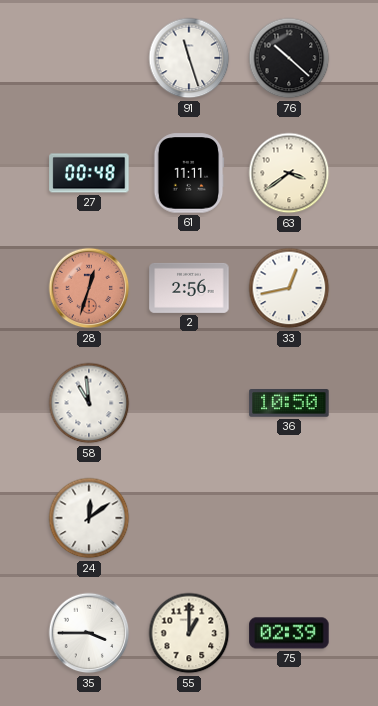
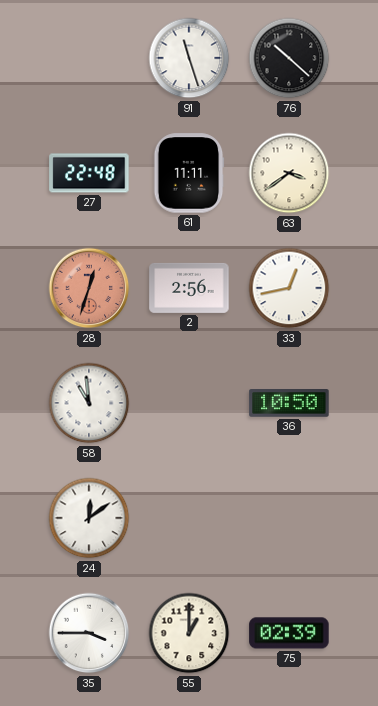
27: 00:48 -> 22:48
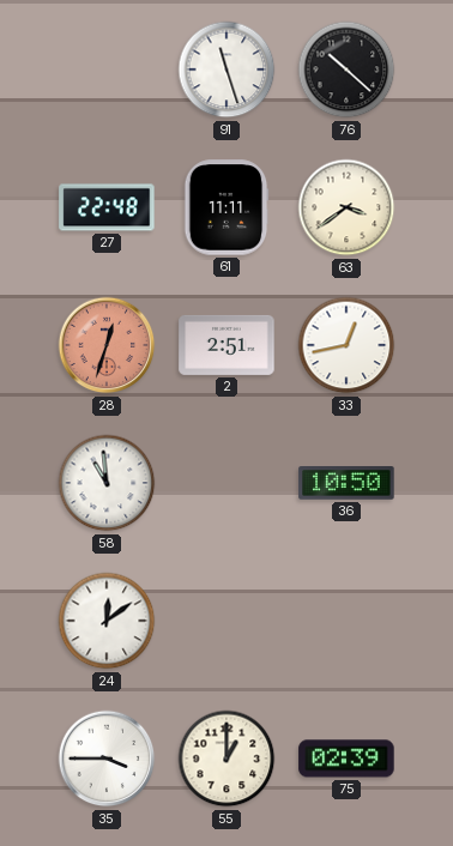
2: 2:56 -> 2:51
